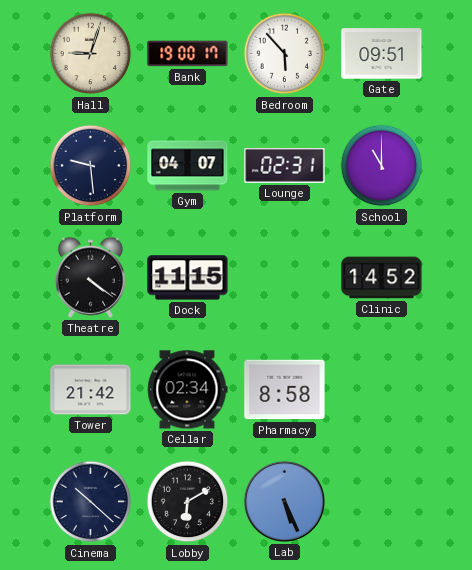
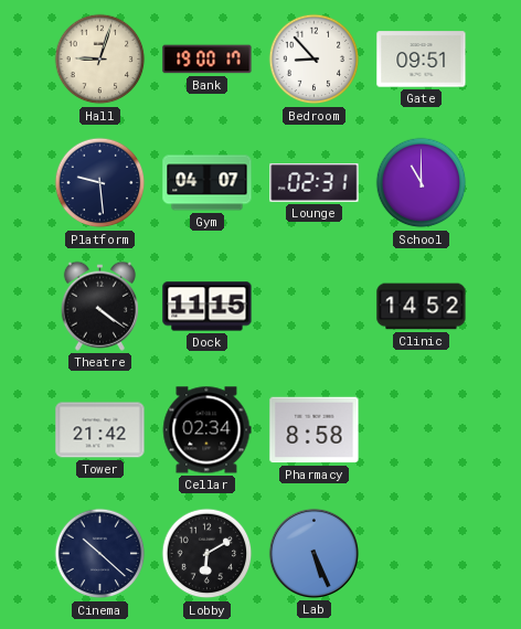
Bedroom: 5:53 -> 8:53
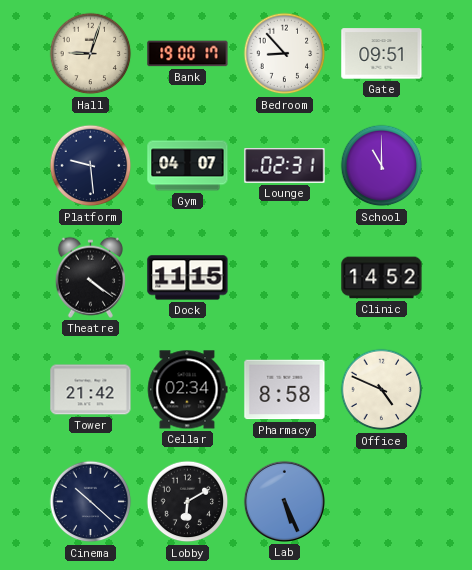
Office: none -> 4:49
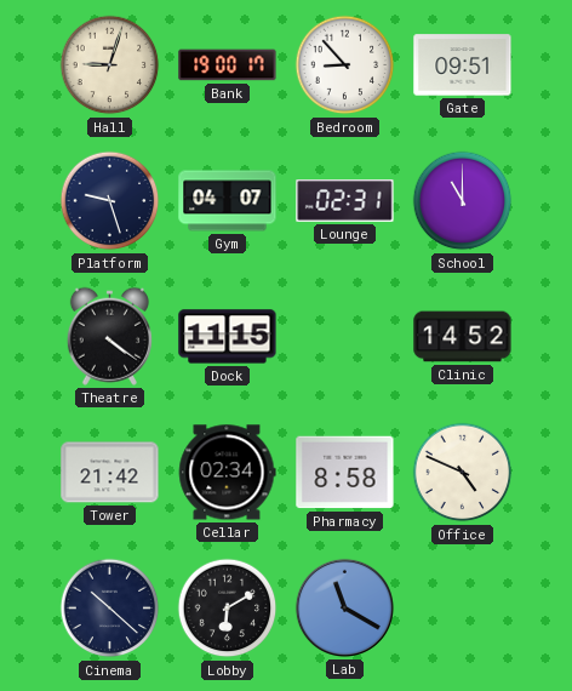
Platform: 9:29 -> 9:27
Lab: 5:26 -> 11:20
